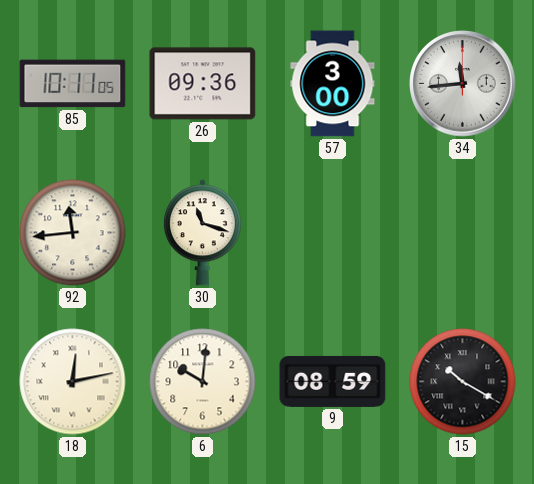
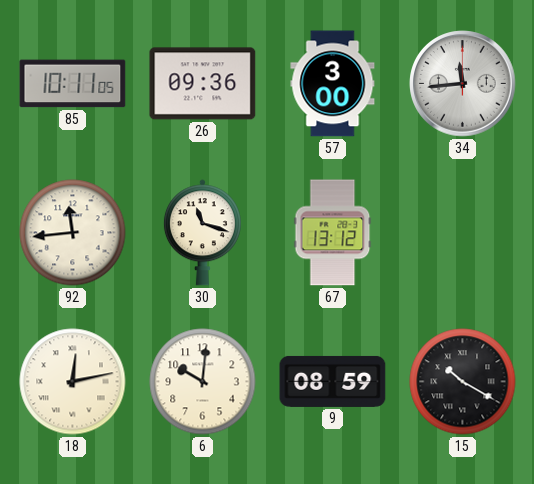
67: none -> 13:12
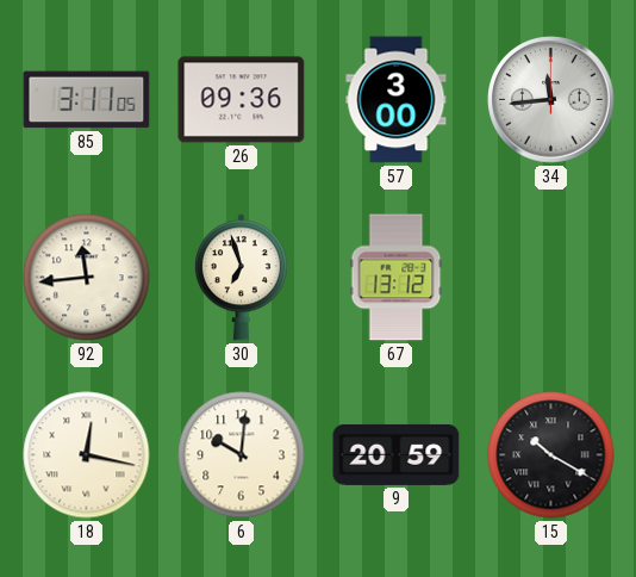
85: 10:11 -> 3:11
30: 11:18 -> 6:57
18: 12:13 -> 12:17
9: 08:59 -> 20:59
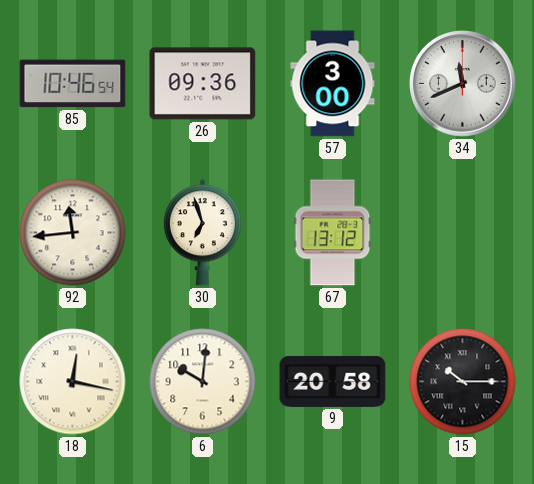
85: 3:11 -> 10:46
34: 11:44 -> 11:41
9: 20:59 -> 20:58
15: 10:20 -> 10:15
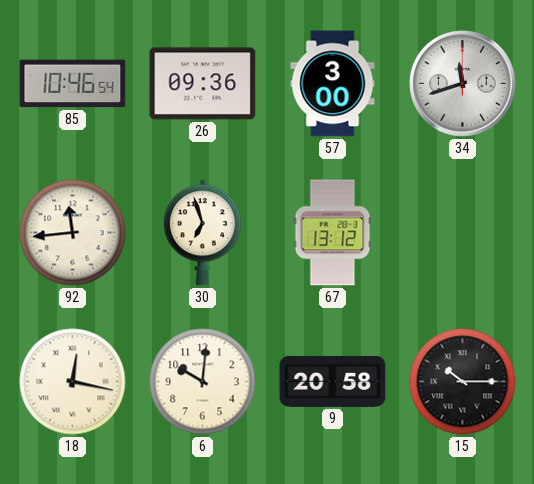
34: 11:41 -> 11:42
